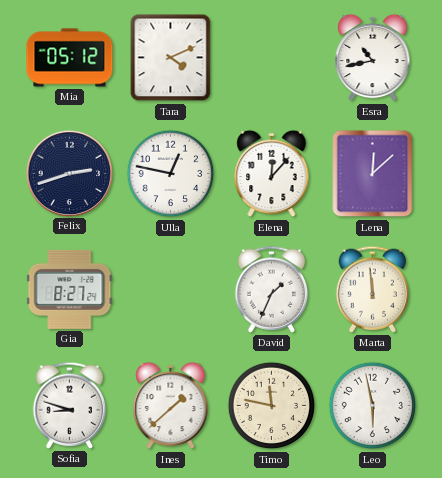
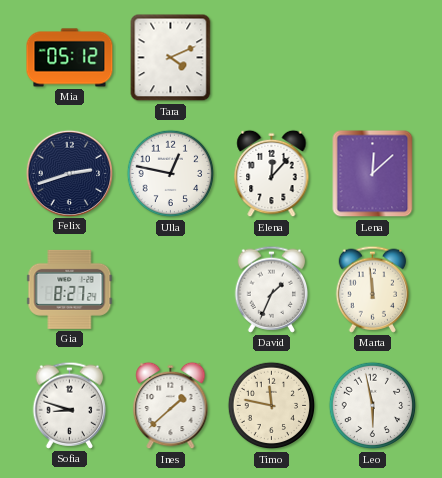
Esra: 10:43 -> none
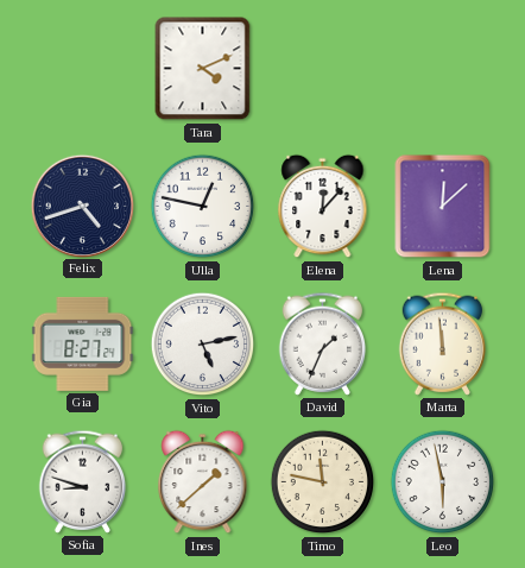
Mia: 05:12 -> none
Felix: 2:42 -> 4:42
Vito: none -> 5:13
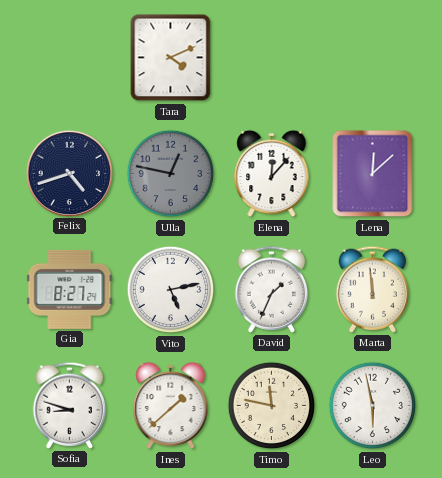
Ulla dial: white -> grey
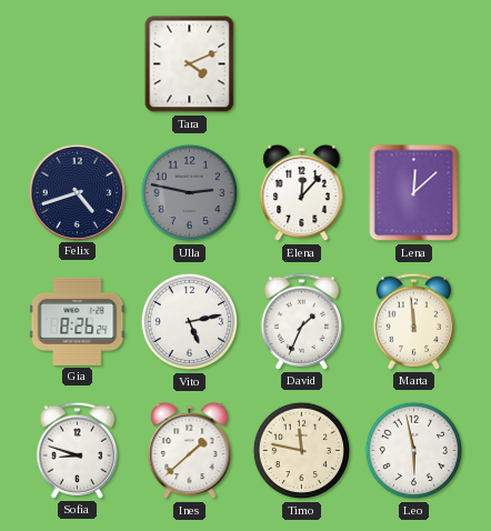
Ulla: 12:47 -> 2:47
Gia: 8:27 -> 8:26
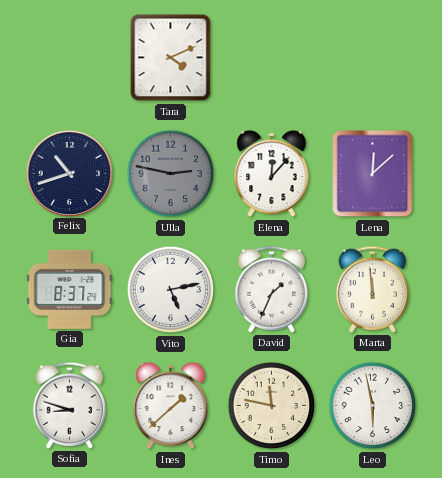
Felix: 4:42 -> 10:42
Gia: 8:26 -> 8:37
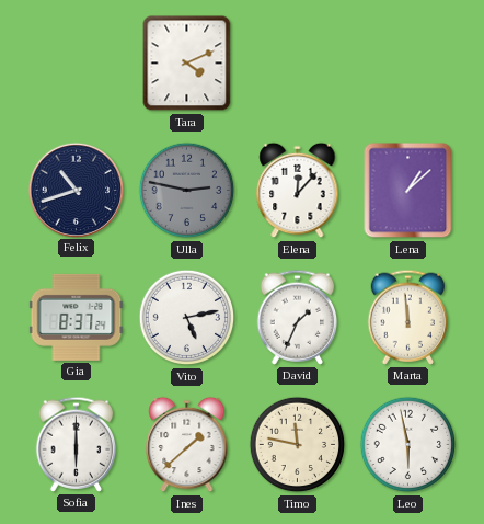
Lena: 12:08 -> 1:08
Sofia: 8:48 -> 6:00
